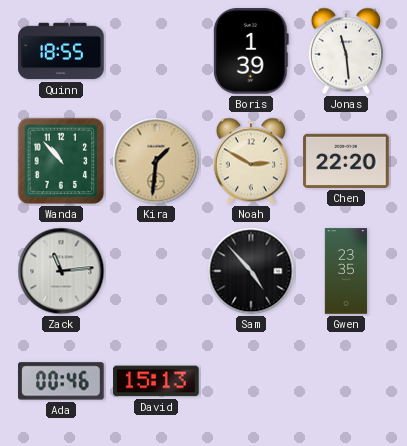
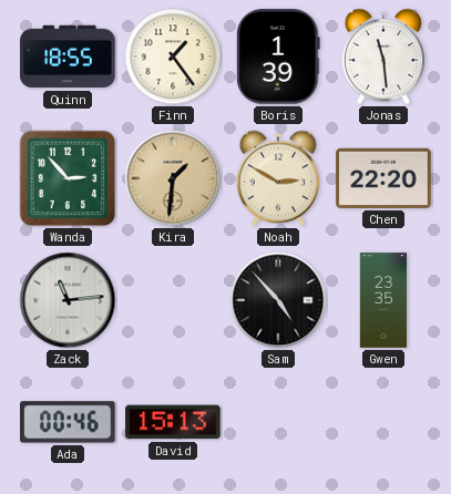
Finn: none -> 1:24
Wanda: 10:53 -> 2:53
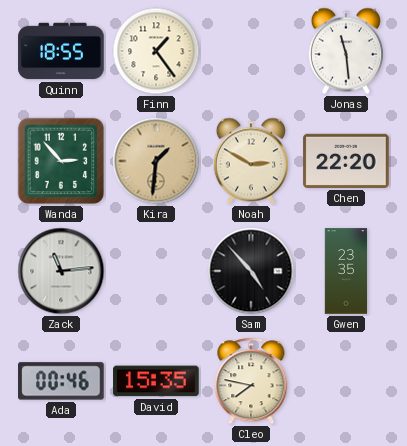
Boris: 1:39 -> none
David: 15:13 -> 15:35
Cleo: none -> 7:47
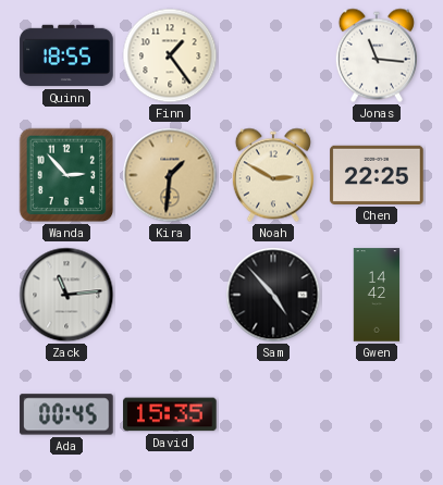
Jonas: 11:29 -> 11:16
Chen: 22:20 -> 22:25
Gwen: 23:35 -> 14:42
Ada: 00:46 -> 00:45
Cleo: 7:47 -> none
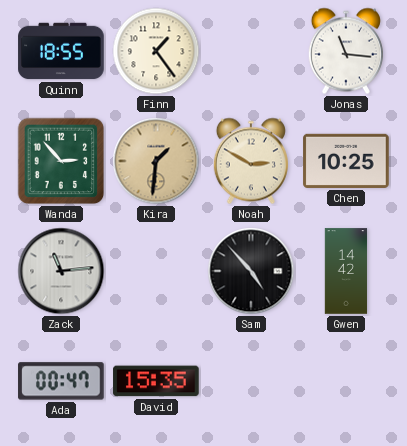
Chen: 22:25 -> 10:25
Ada: 00:45 -> 00:47
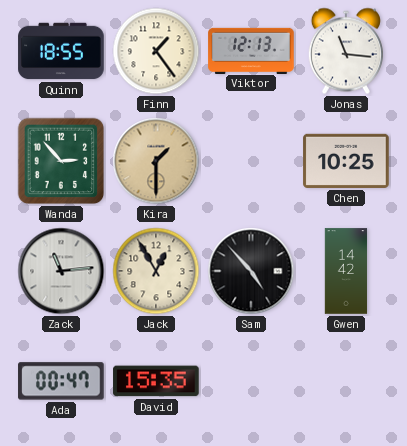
Viktor: none -> 12:13
Kira: 1:31 -> 1:30
Noah: 2:50 -> none
Jack: none -> 12:55
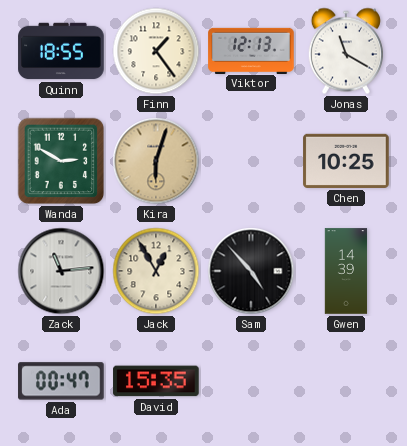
Jonas: 11:16 -> 11:20
Wanda: 2:53 -> 2:50
Kira: 1:30 -> 6:03
Gwen: 14:42 -> 14:39
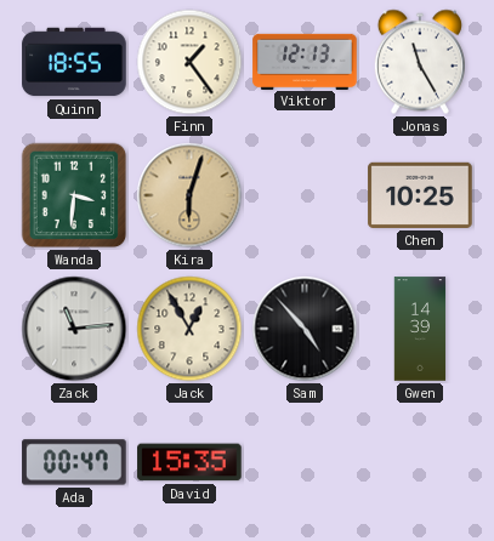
Jonas: 11:20 -> 11:25
Wanda: 2:50 -> 3:31
